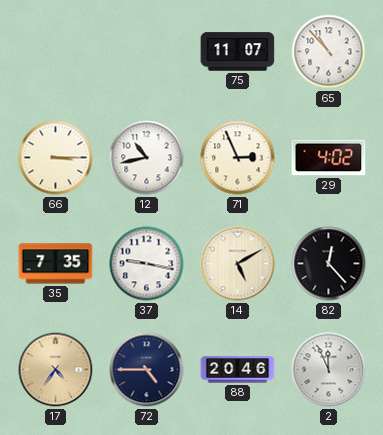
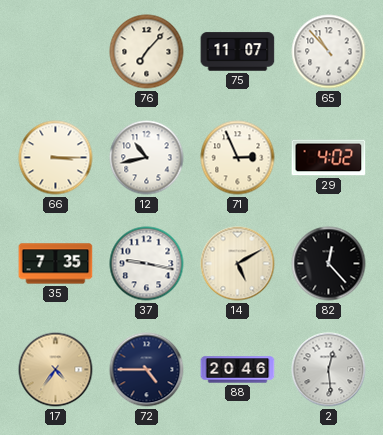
76: none -> 7:07
2: 11:56 -> 12:29
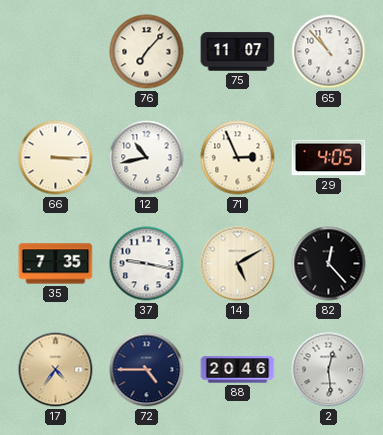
29: 4:02 -> 4:05
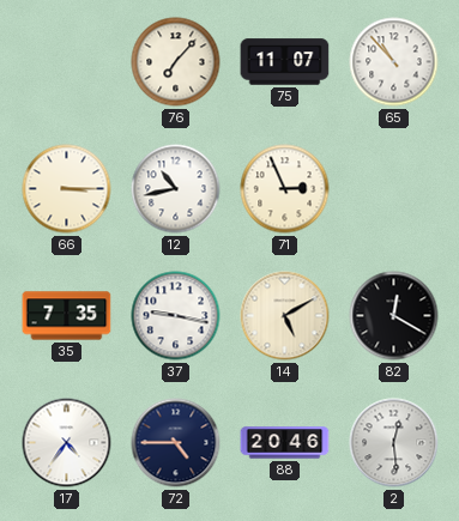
29: 4:05 -> none
82: 12:23 -> 12:20
17 dial: champagne -> white
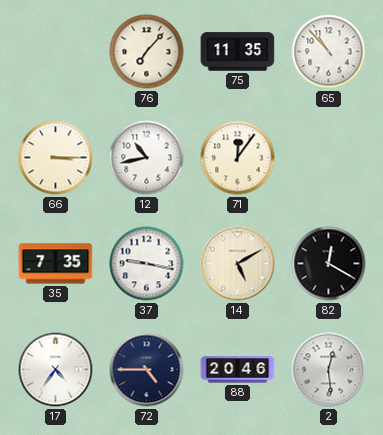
75: 11:07 -> 11:35
71: 2:56 -> 12:06
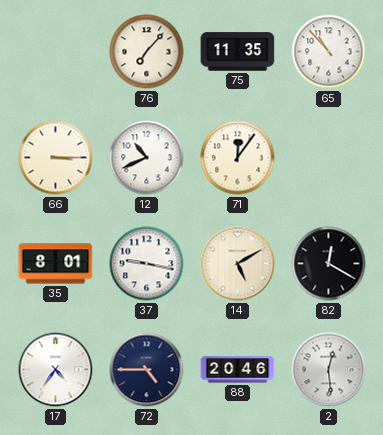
12: 10:43 -> 10:41
35: 7:35 -> 8:01
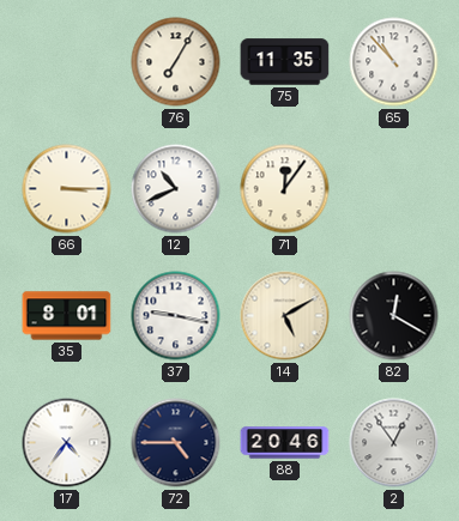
76: 7:07 -> 7:05
2: 12:29 -> 12:54
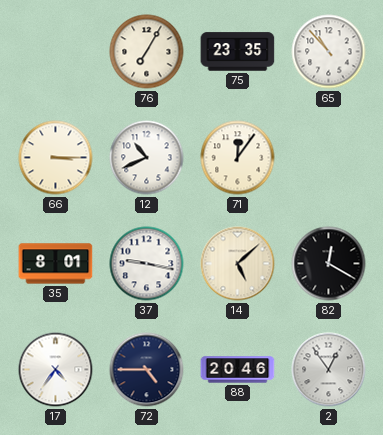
75: 11:35 -> 23:35
14: 5:10 -> 5:08
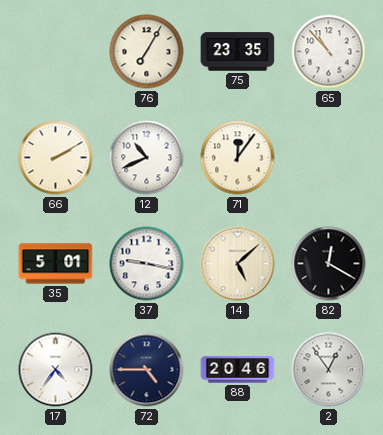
66: 3:15 -> 2:10
35: 8:01 -> 5:01
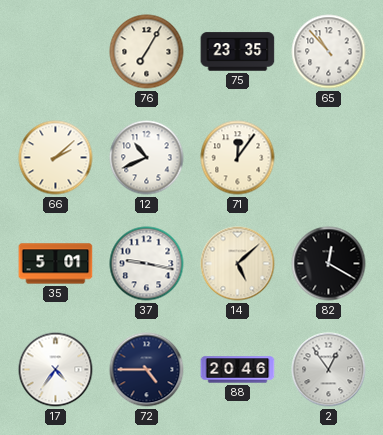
66: 2:10 -> 2:08
